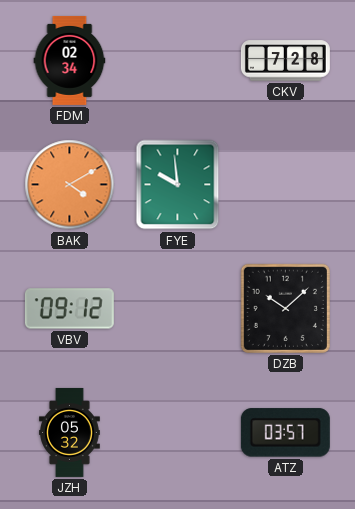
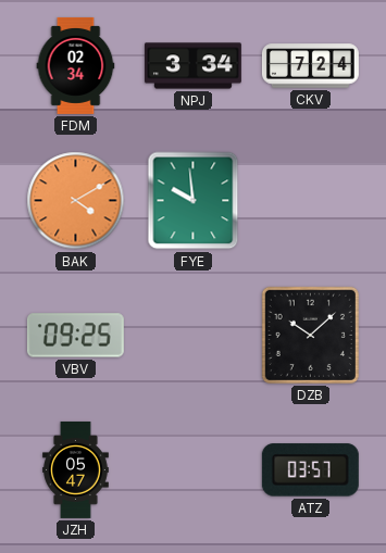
NPJ: none -> 3:34
CKV: 7:28 -> 7:24
VBV: 09:12 -> 09:25
JZH: 05:32 -> 05:47
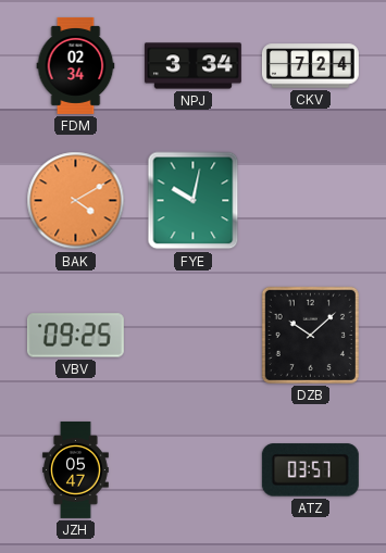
FYE: 9:59 -> 10:02
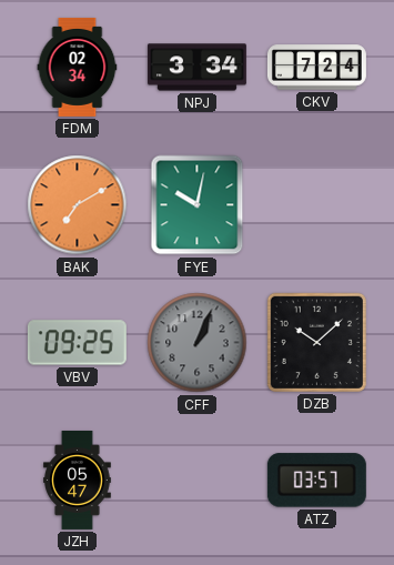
BAK: 4:10 -> 7:10
CFF: none -> 1:04
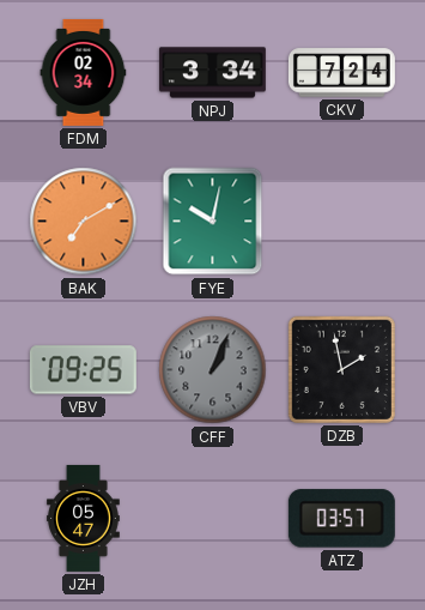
DZB: 10:08 -> 1:58
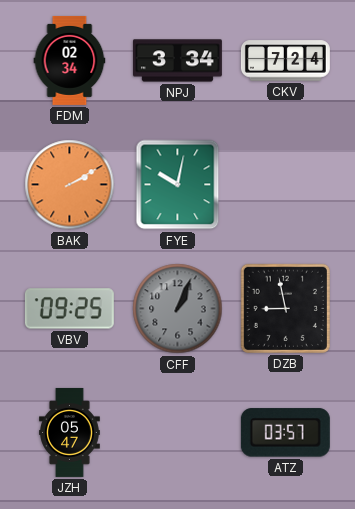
BAK: 7:10 -> 2:10
DZB: 1:58 -> 8:58
